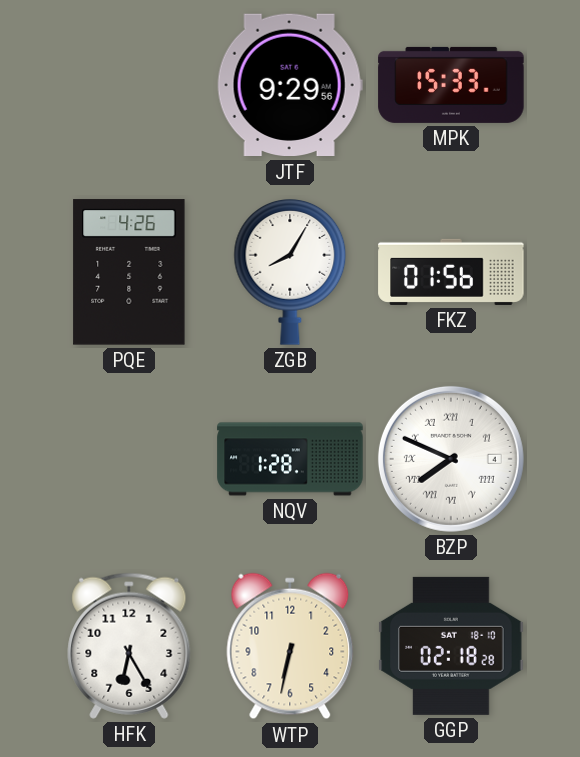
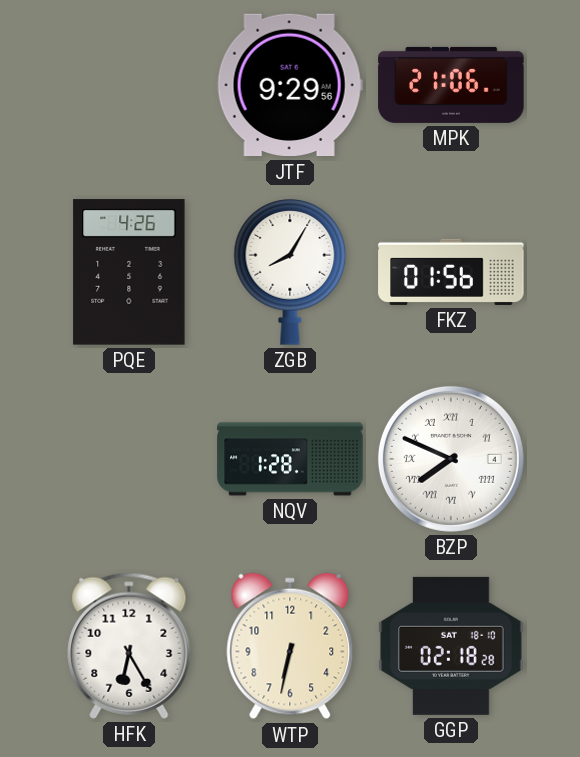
MPK: 15:33 -> 21:06
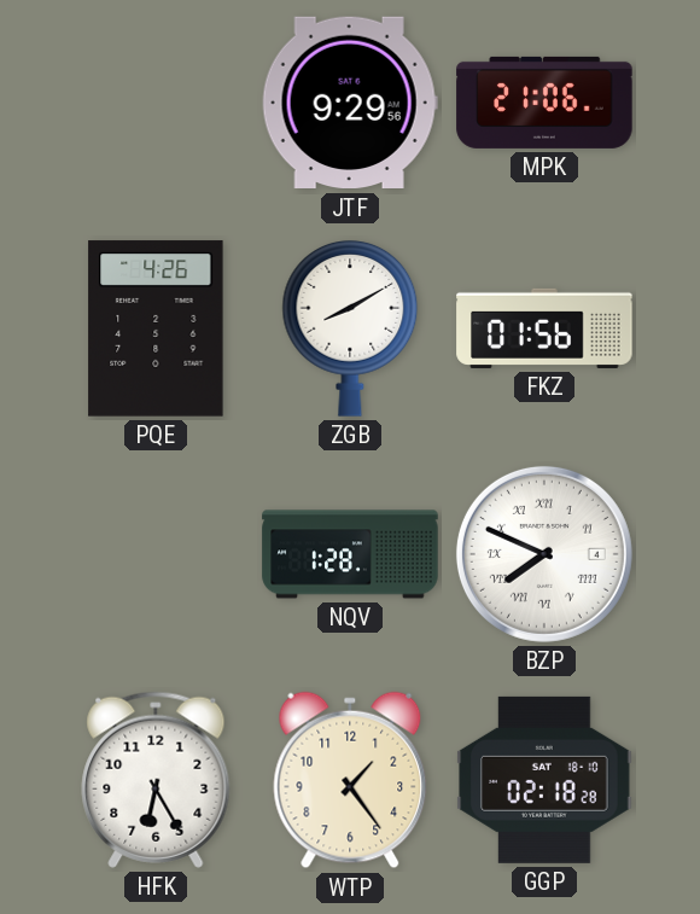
ZGB: 8:05 -> 8:10
WTP: 6:32 -> 1:24
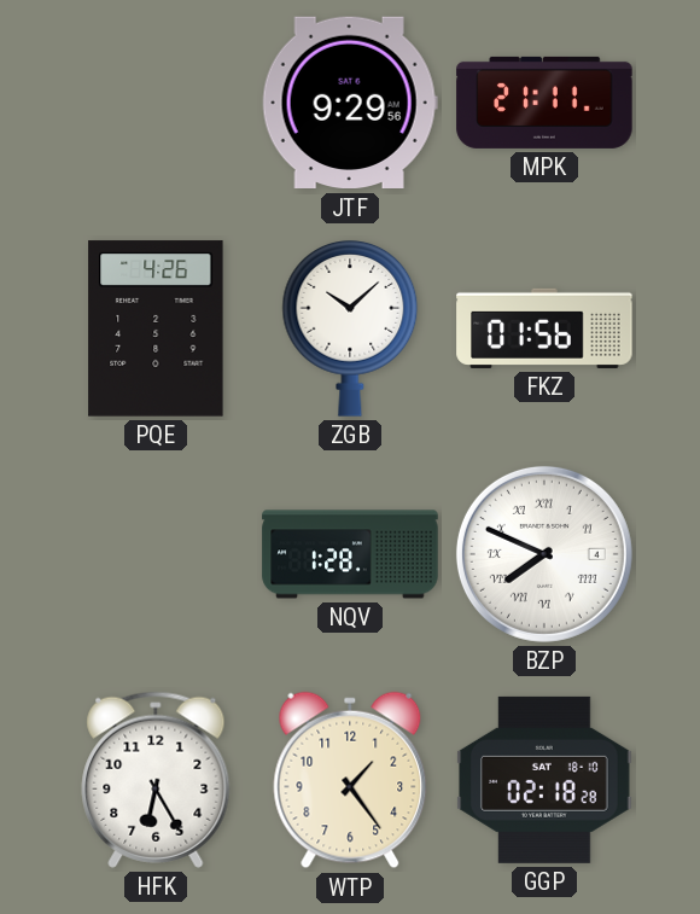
MPK: 21:06 -> 21:11
ZGB: 8:10 -> 10:08
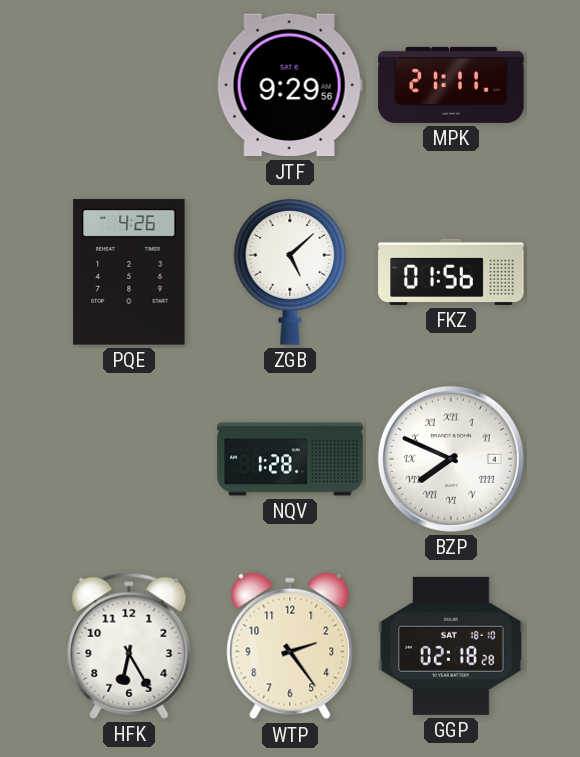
ZGB: 10:08 -> 5:08
WTP: 1:24 -> 2:24
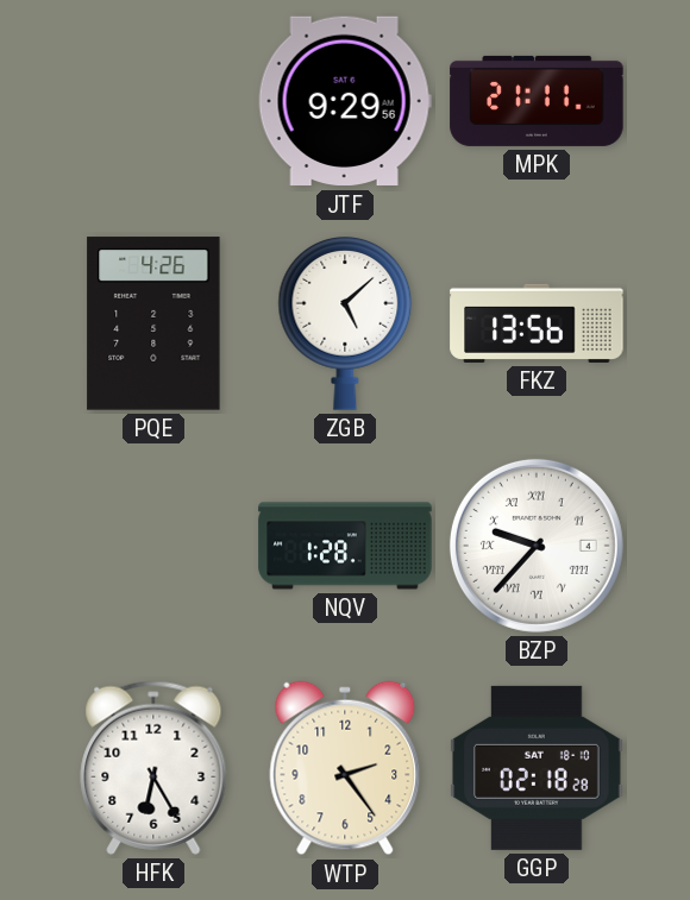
FKZ: 01:56 -> 13:56
BZP: 7:49 -> 9:37
